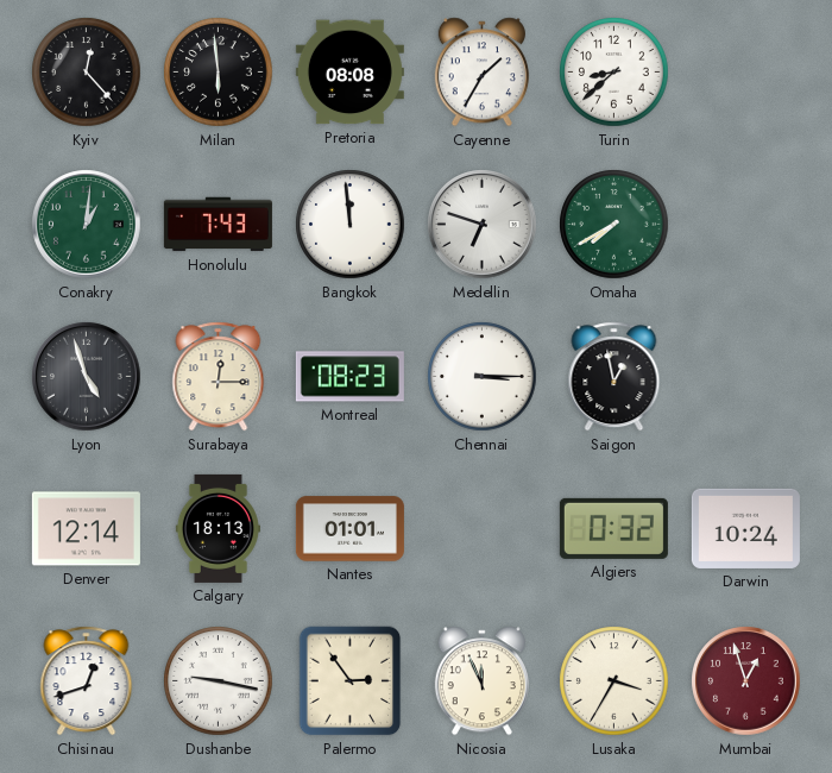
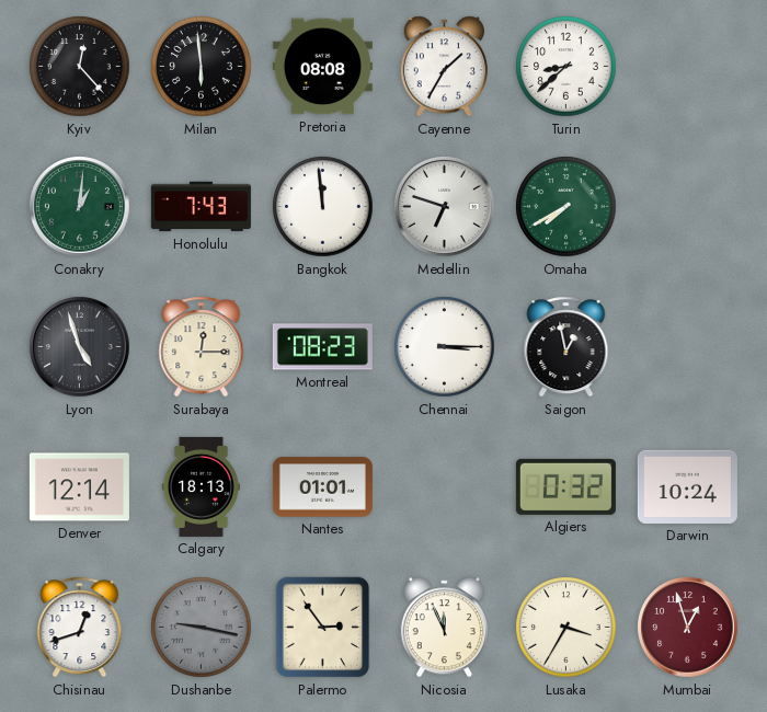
Dushanbe dial: white -> grey
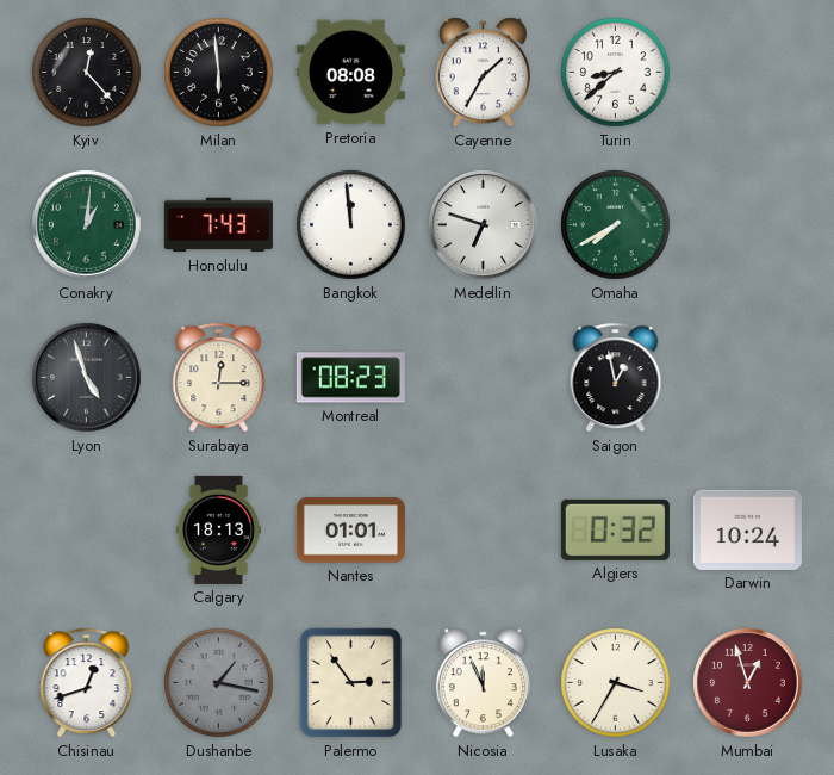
Chennai: 3:15 -> none
Denver: 12:14 -> none
Dushanbe: 9:17 -> 1:17
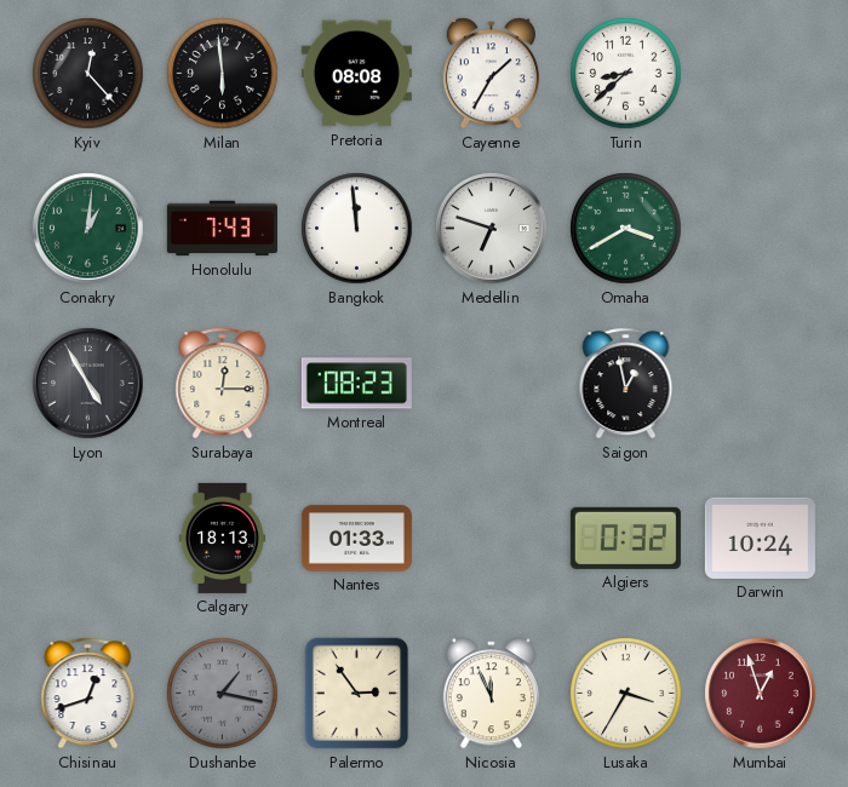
Omaha: 7:40 -> 3:40
Lyon: 4:57 -> 4:55
Nantes: 01:01 -> 01:33
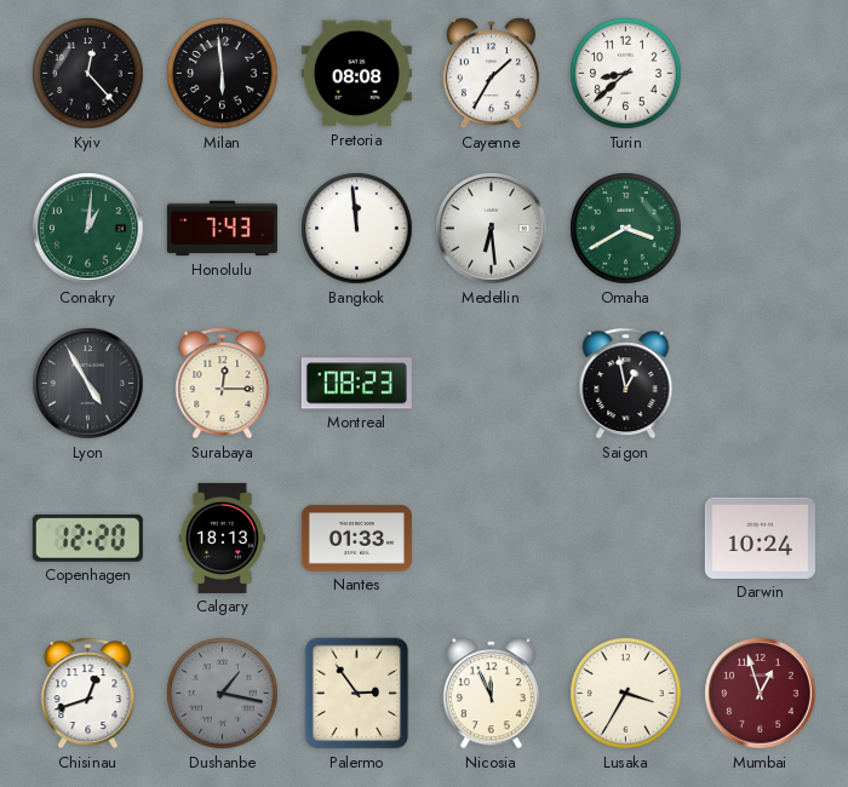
Medellin: 6:48 -> 6:29
Copenhagen: none -> 12:20
Algiers: 0:32 -> none
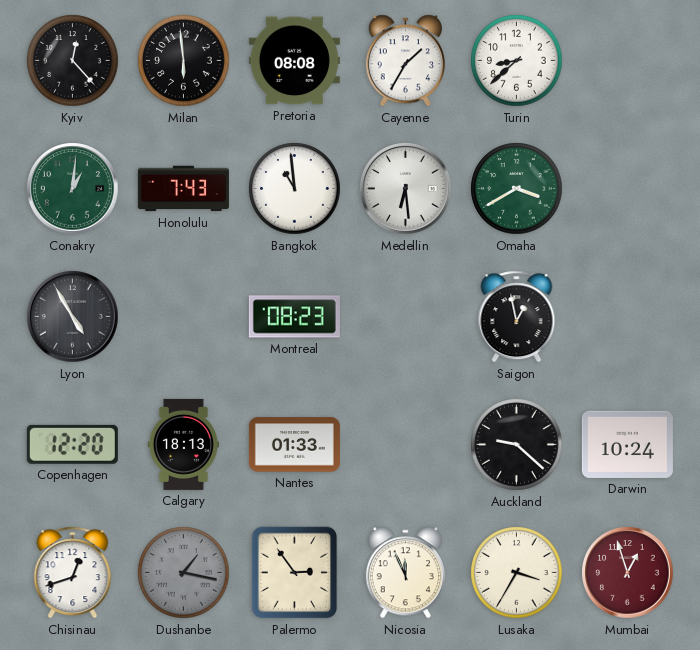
Bangkok: 11:59 -> 10:59
Surabaya: 12:15 -> none
Auckland: none -> 9:22
